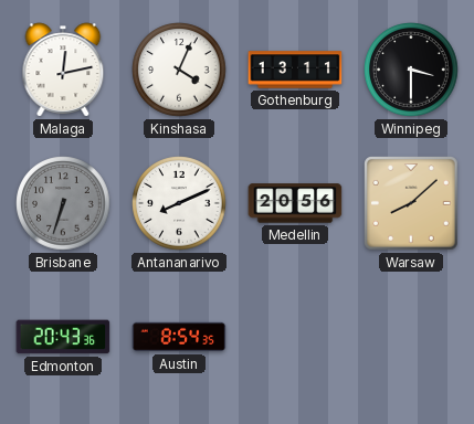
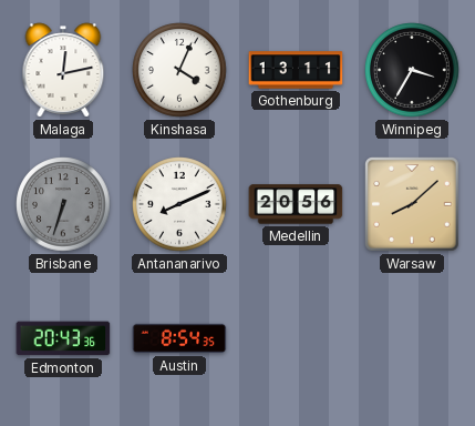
Winnipeg: 3:30 -> 3:35
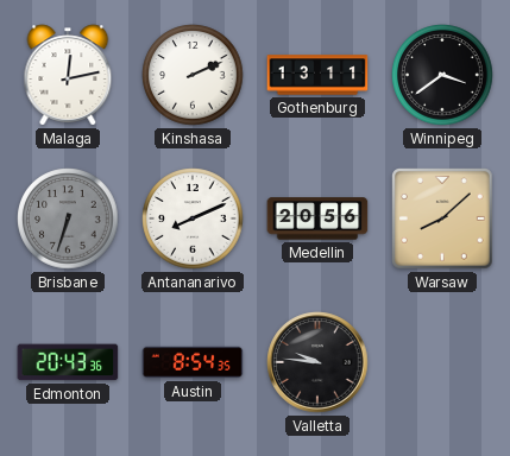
Kinshasa: 4:04 -> 2:11
Winnipeg: 3:35 -> 3:39
Valletta: none -> 9:46
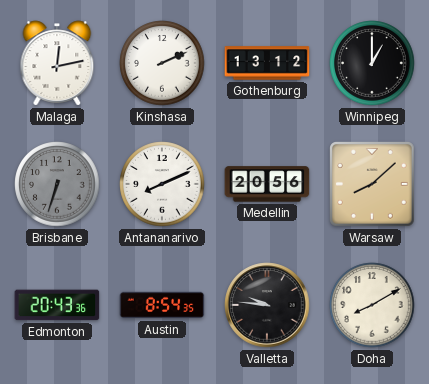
Gothenburg: 13:11 -> 13:12
Winnipeg: 3:39 -> 1:00
Doha: none -> 8:10
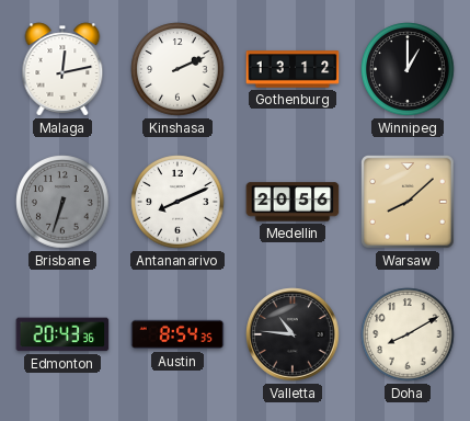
Valletta: 9:46 -> 10:46
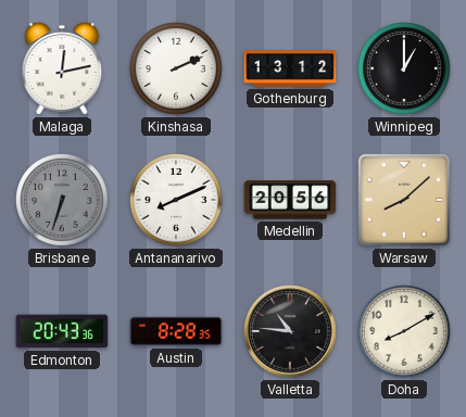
Austin: 8:54 -> 8:28
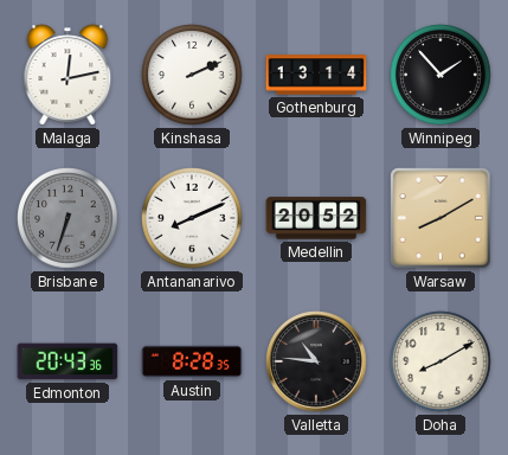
Gothenburg: 13:12 -> 13:14
Winnipeg: 1:00 -> 1:53
Medellin: 20:56 -> 20:52
Warsaw: 8:08 -> 8:10
